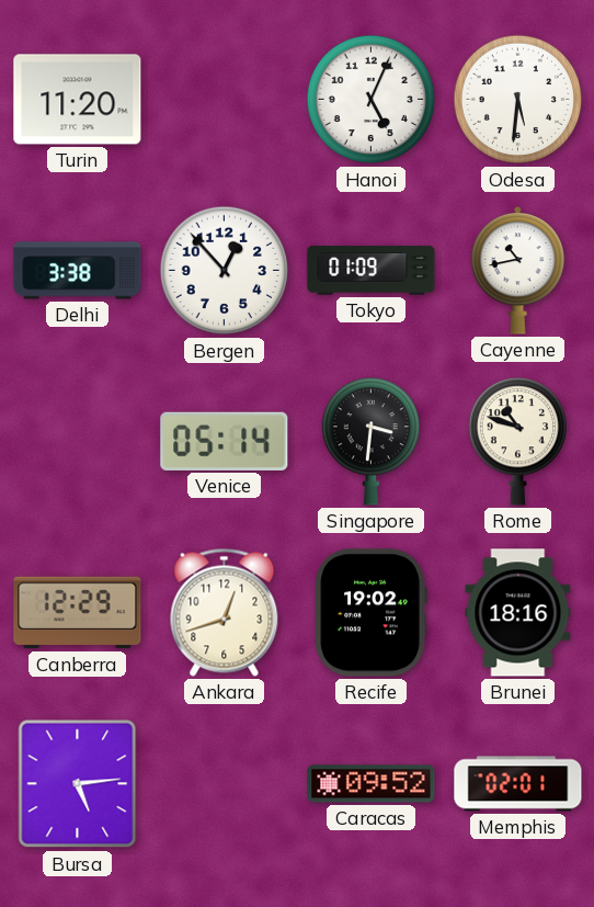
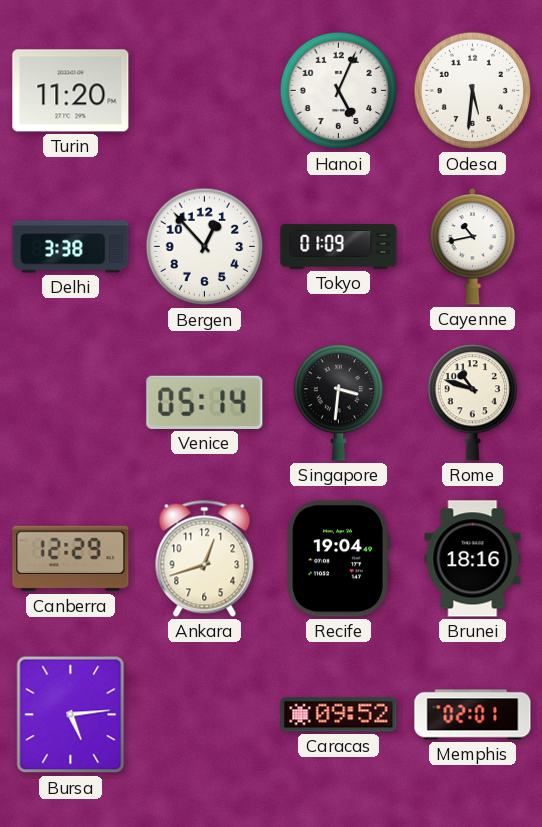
Recife: 19:02 -> 19:04
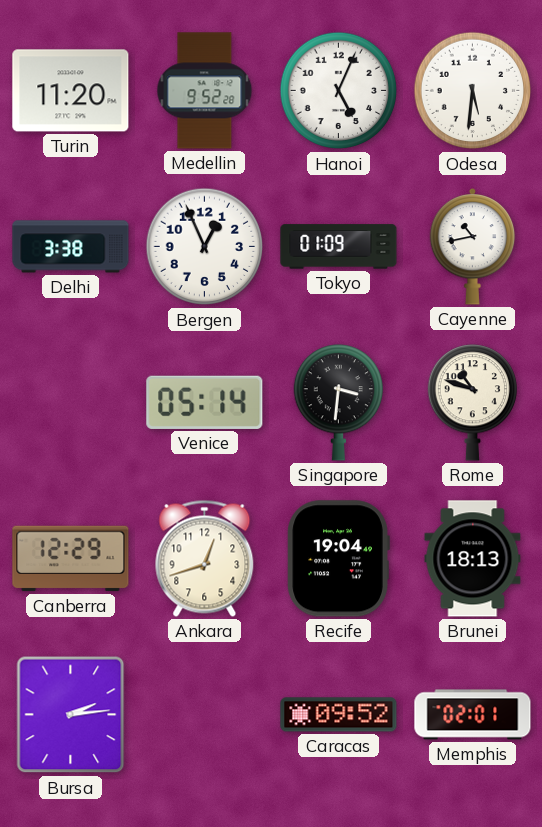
Medellin: none -> 9:52
Bergen: 12:53 -> 12:56
Brunei: 18:16 -> 18:13
Bursa: 5:14 -> 2:14
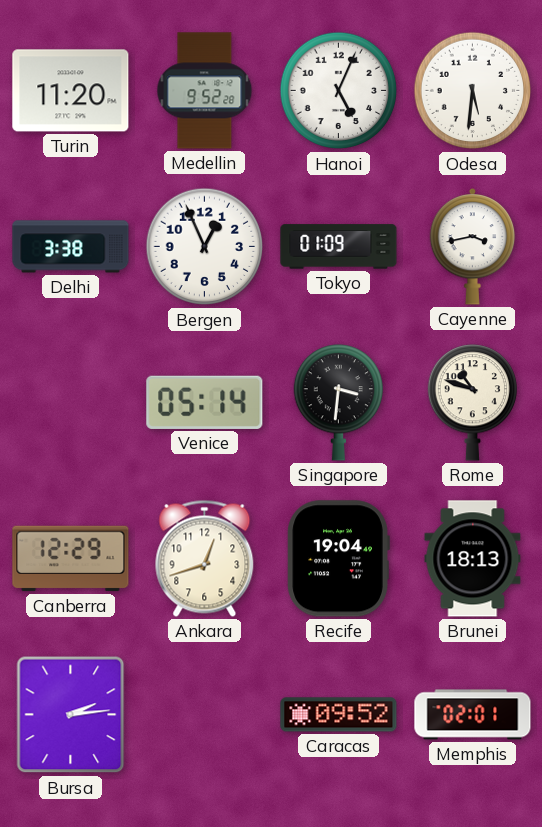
Cayenne: 10:43 -> 3:43
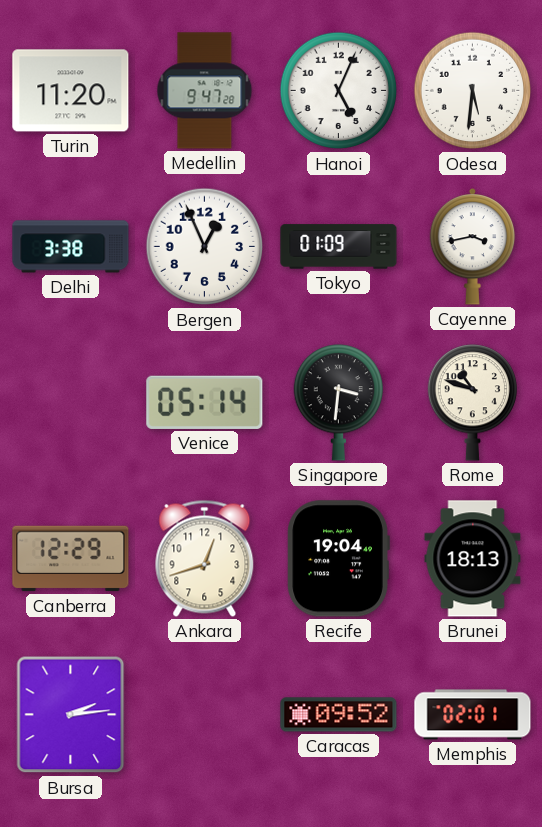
Medellin: 9:52 -> 9:47
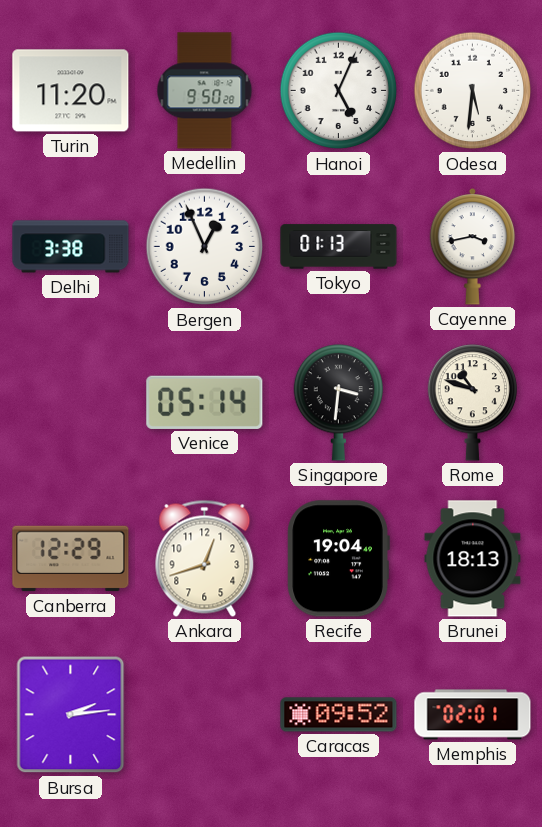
Medellin: 9:47 -> 9:50
Tokyo: 01:09 -> 01:13
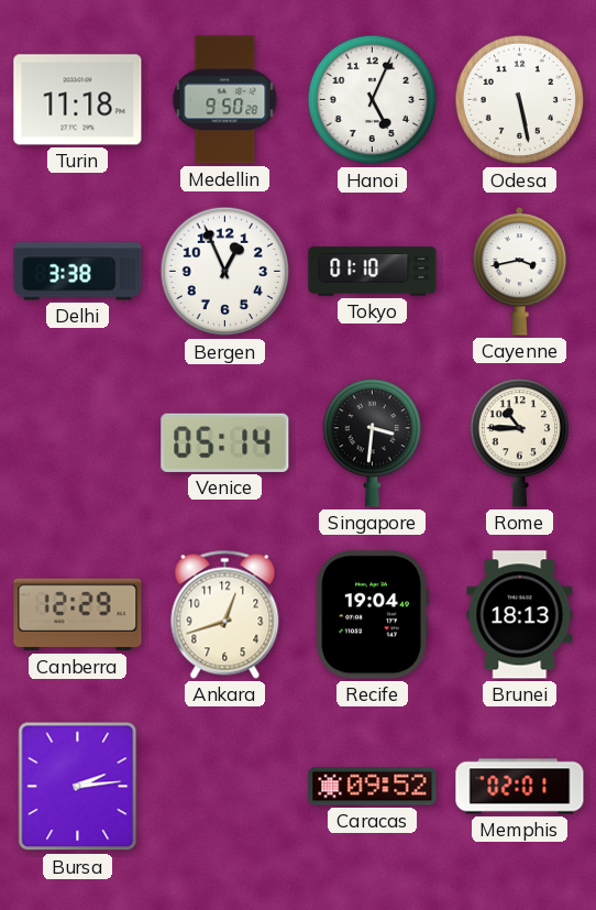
Turin: 11:20 -> 11:18
Odesa: 5:31 -> 5:28
Tokyo: 01:13 -> 01:10
Rome: 10:48 -> 10:45
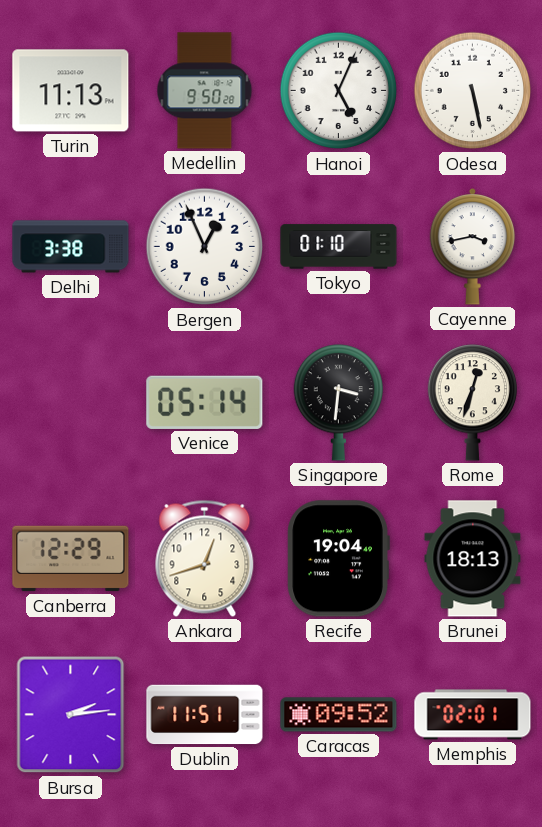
Turin: 11:18 -> 11:13
Rome: 10:45 -> 12:33
Dublin: none -> 11:51
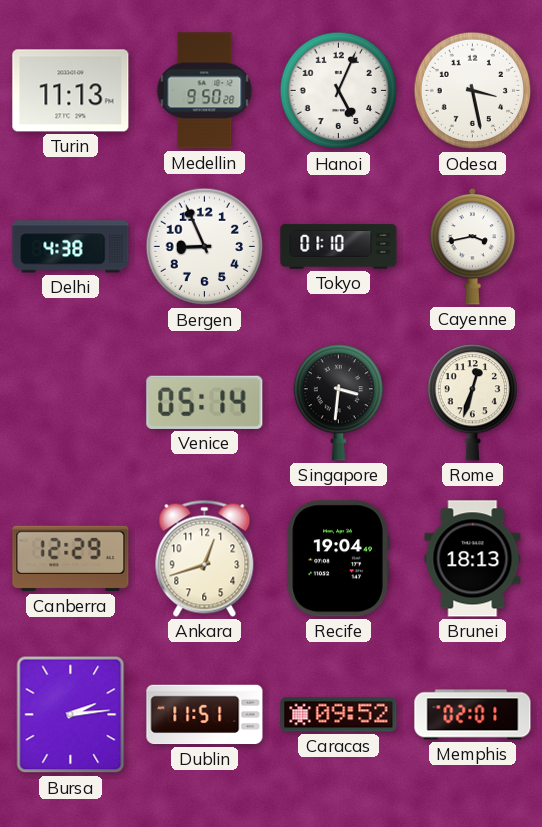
Odesa: 5:28 -> 3:28
Delhi: 3:38 -> 4:38
Bergen: 12:56 -> 8:56
